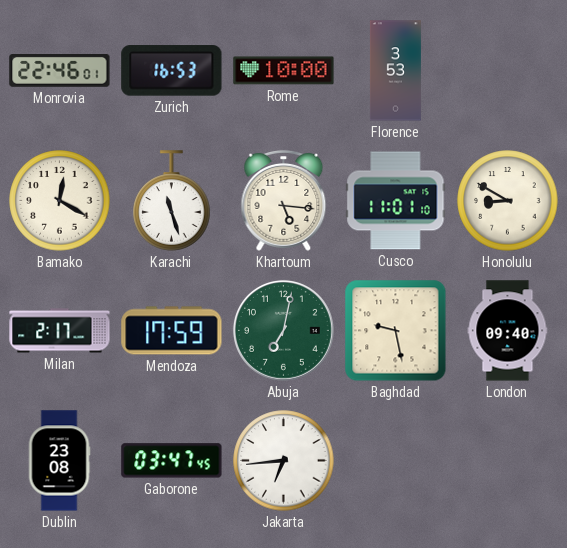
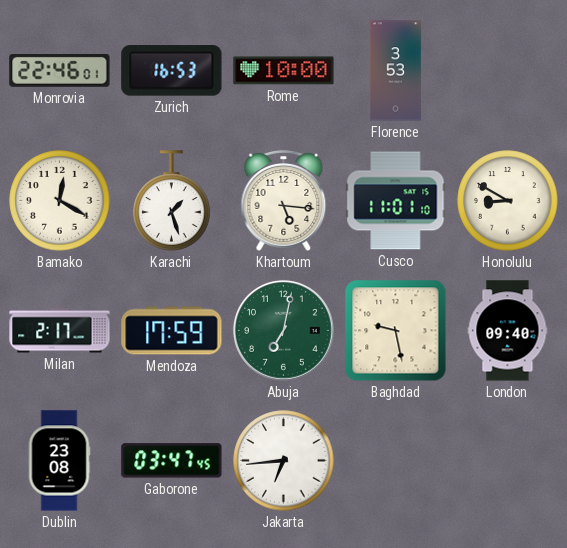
Karachi: 11:27 -> 1:27
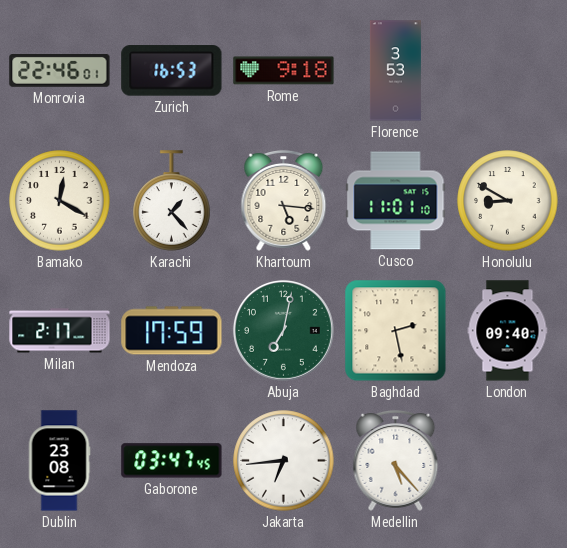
Rome: 10:00 -> 9:18
Karachi: 1:27 -> 1:23
Baghdad: 9:28 -> 2:28
Medellin: none -> 5:23
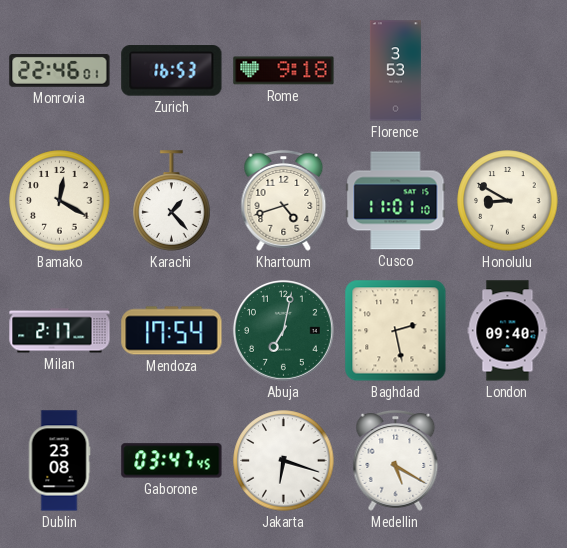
Khartoum: 5:16 -> 4:42
Mendoza: 17:59 -> 17:54
Jakarta: 6:44 -> 6:18
Medellin: 5:23 -> 5:20
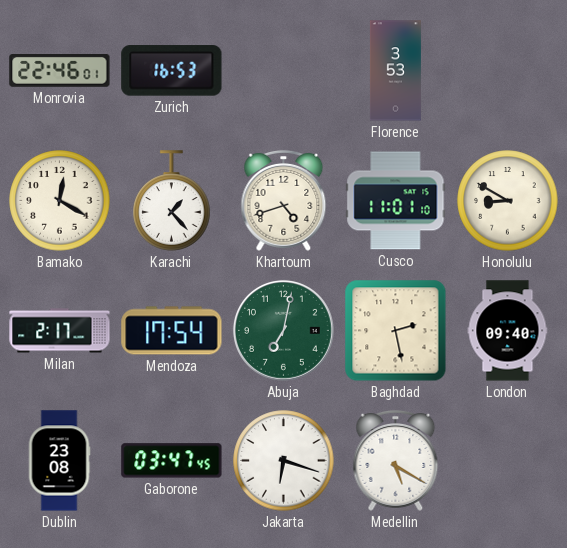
Rome: 9:18 -> none
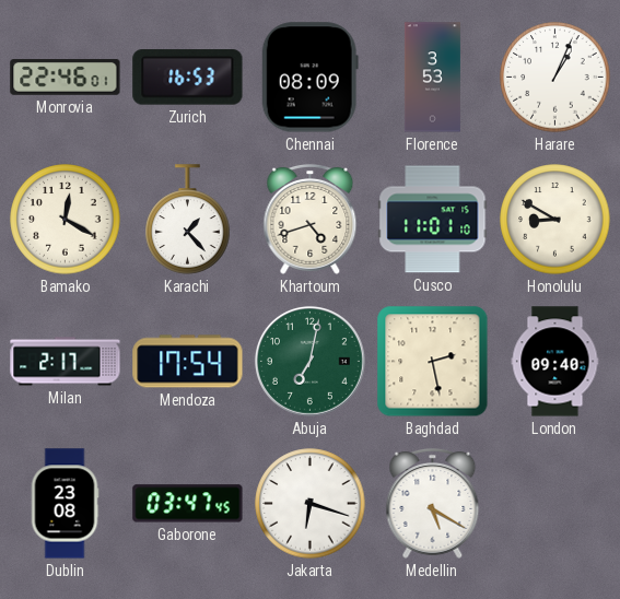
Chennai: none -> 08:09
Harare: none -> 1:04
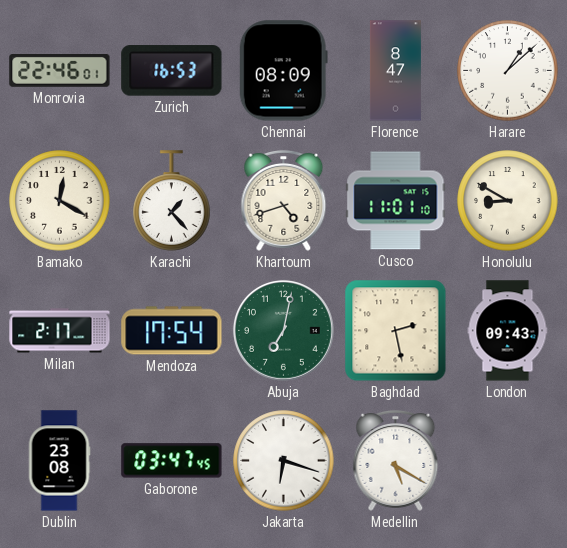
Florence: 3:53 -> 8:47
Harare: 1:04 -> 1:08
London: 09:40 -> 09:43
